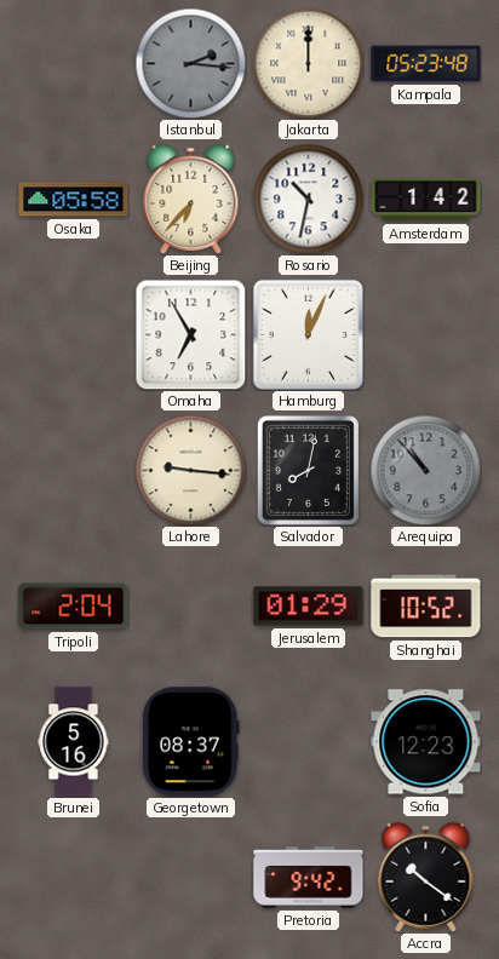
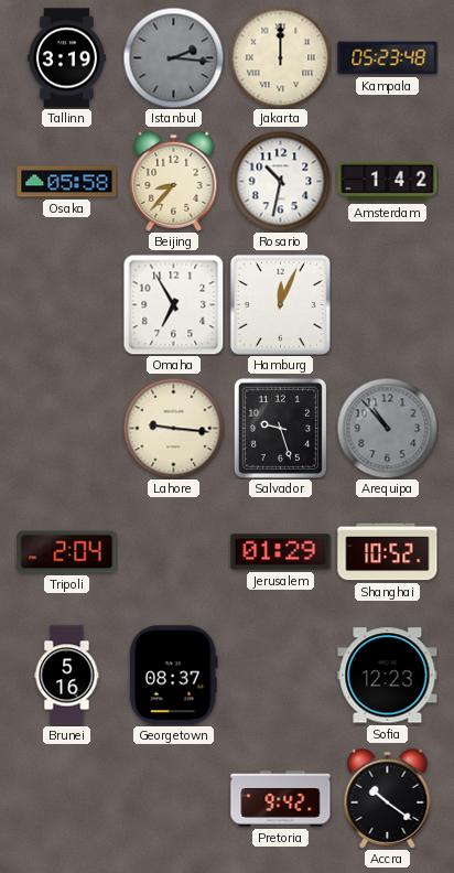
Tallinn: none -> 3:19
Beijing: 6:37 -> 8:37
Salvador: 8:02 -> 9:27
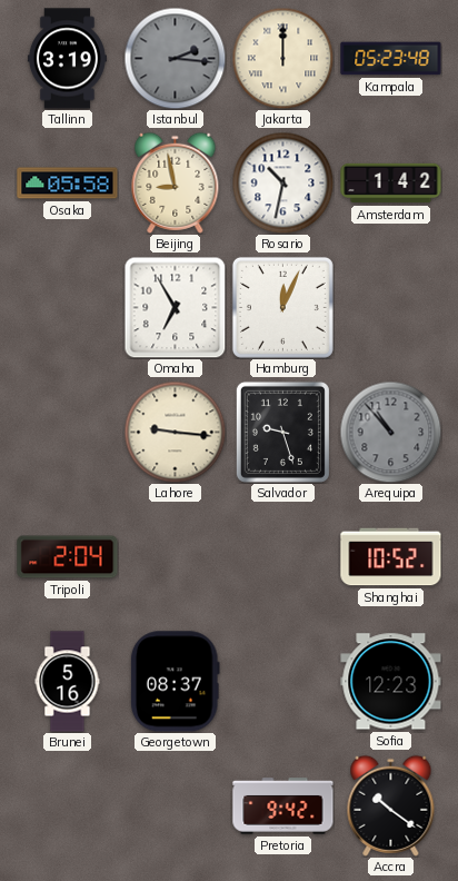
Beijing: 8:37 -> 8:58
Jerusalem: 01:29 -> none
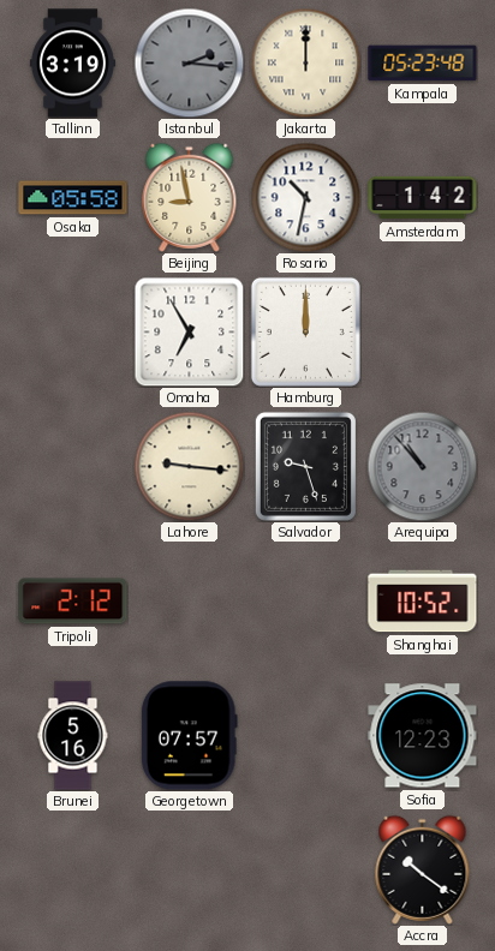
Hamburg: 12:04 -> 12:00
Tripoli: 2:04 -> 2:12
Georgetown: 08:37 -> 07:57
Pretoria: 9:42 -> none
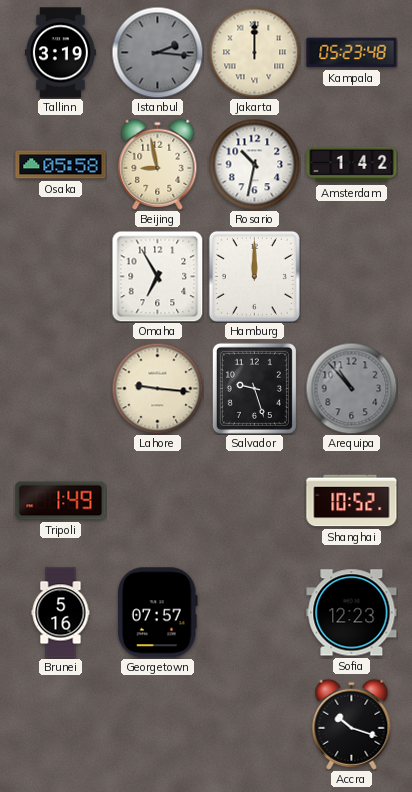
Tripoli: 2:12 -> 1:49
Accra: 10:21 -> 10:18
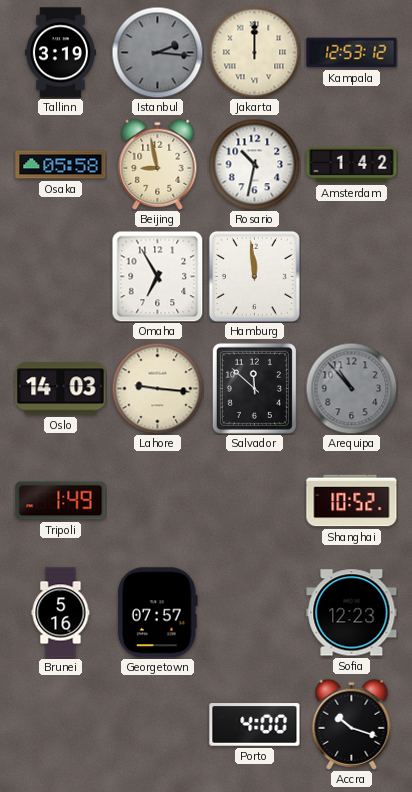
Kampala: 05:23 -> 12:53
Hamburg: 12:00 -> 11:59
Oslo: none -> 14:03
Salvador: 9:27 -> 11:52
Porto: none -> 4:00
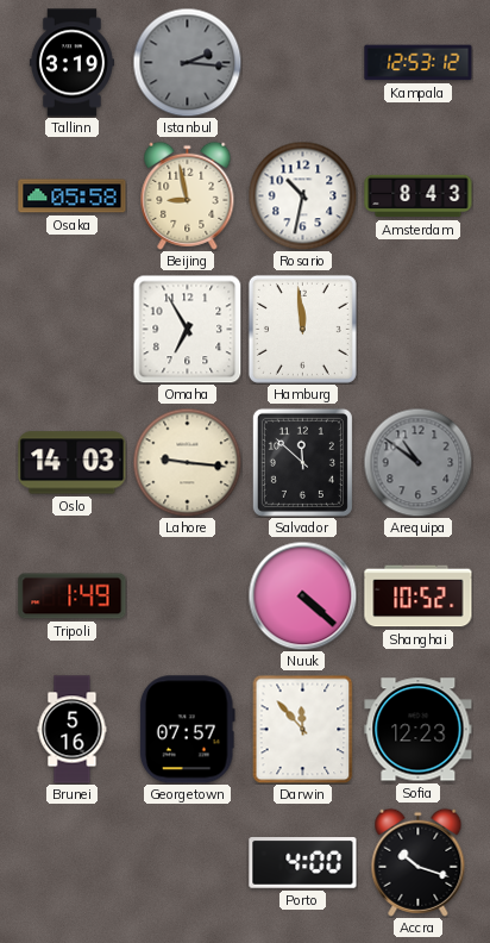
Jakarta: 12:00 -> none
Amsterdam: 1:42 -> 8:43
Arequipa: 10:53 -> 10:51
Nuuk: none -> 4:22
Darwin: none -> 11:53
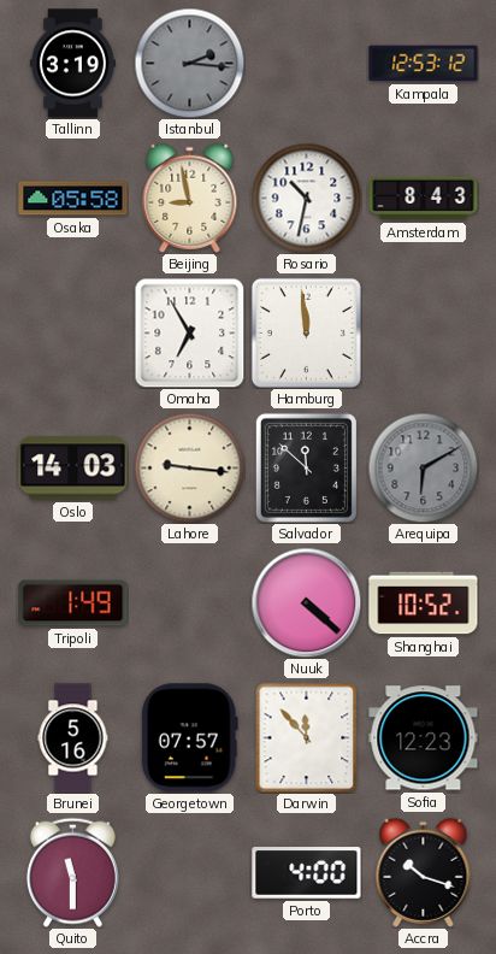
Arequipa: 10:51 -> 6:10
Quito: none -> 11:30
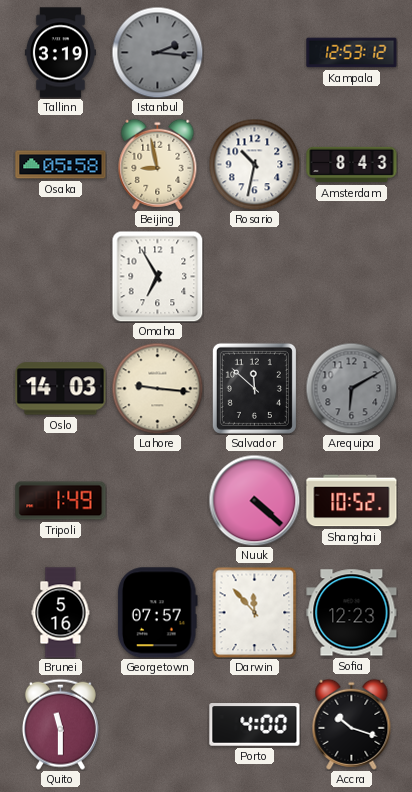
Hamburg: 11:59 -> none
